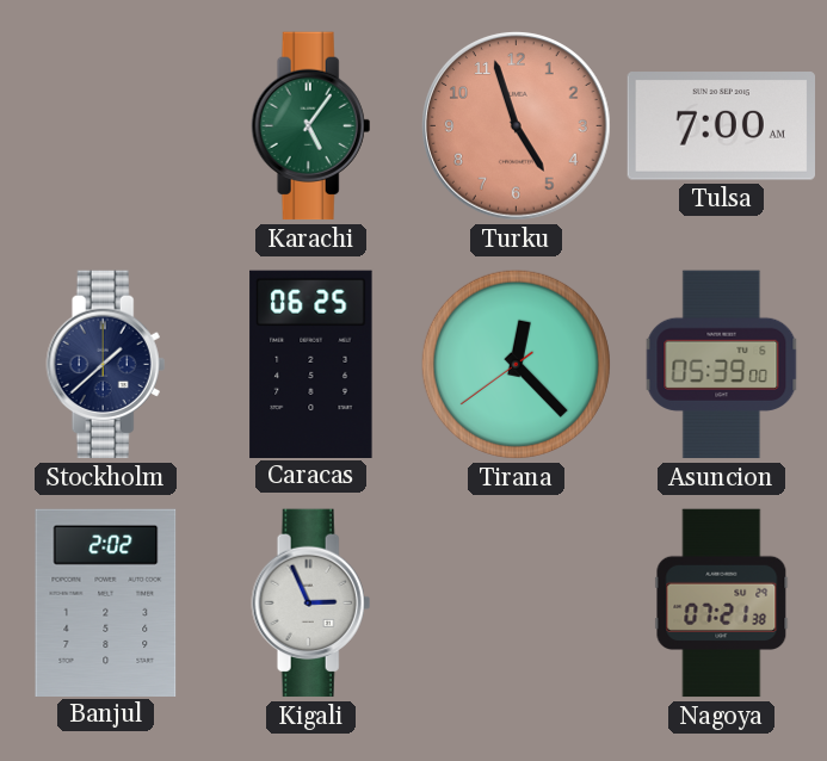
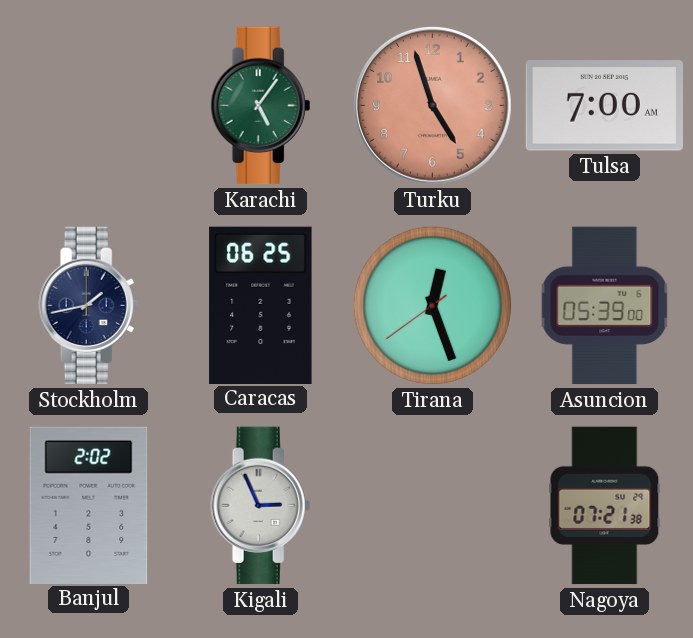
Stockholm: 1:38 -> 1:43
Tirana: 12:22 -> 12:26
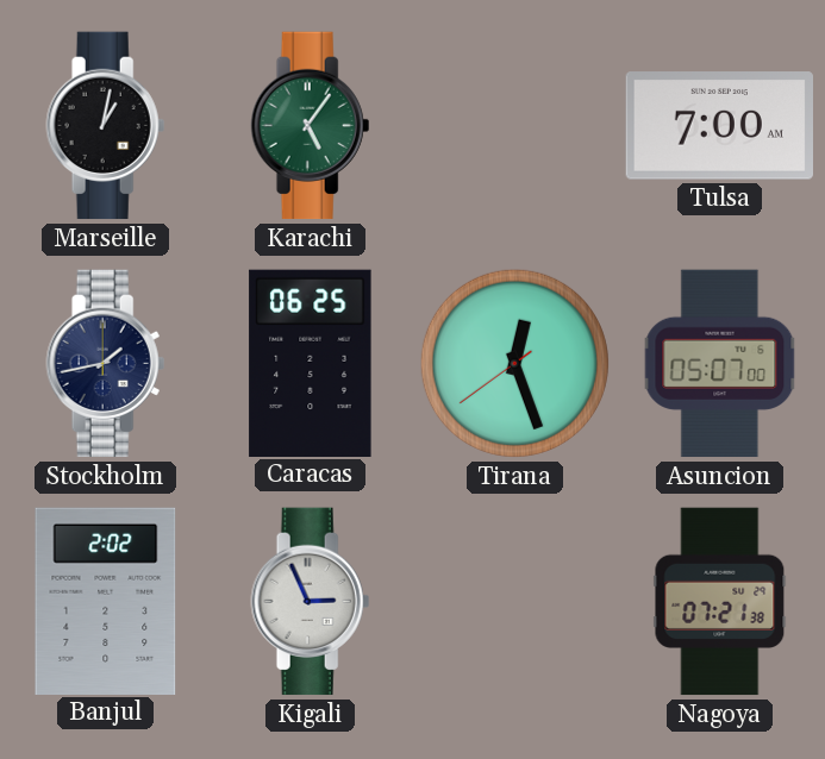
Marseille: none -> 1:02
Turku: 4:57 -> none
Asuncion: 05:39 -> 05:07
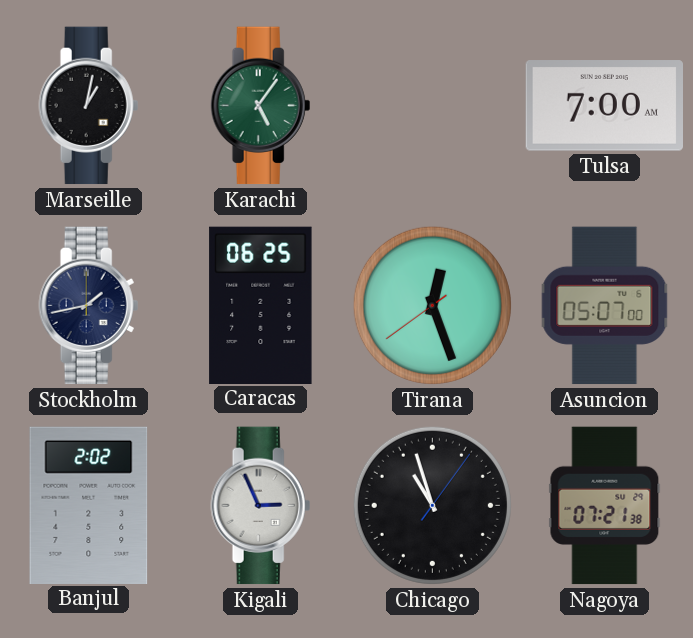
Chicago: none -> 10:57
